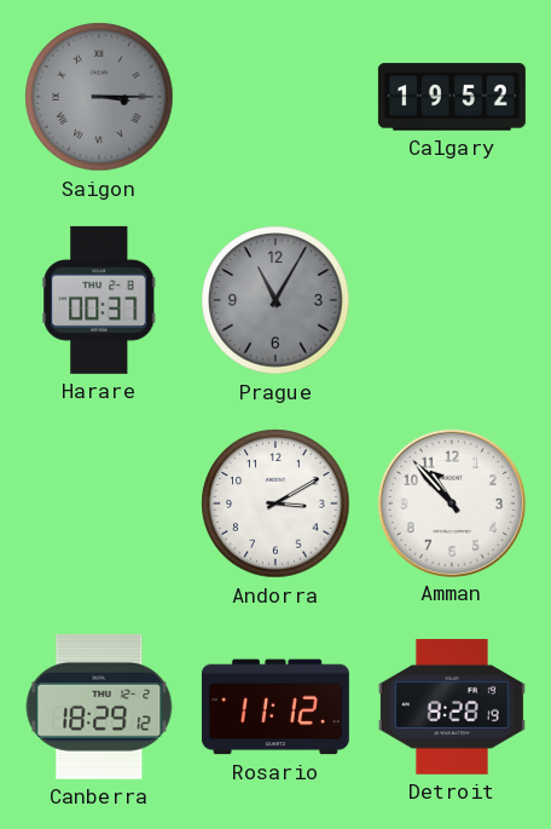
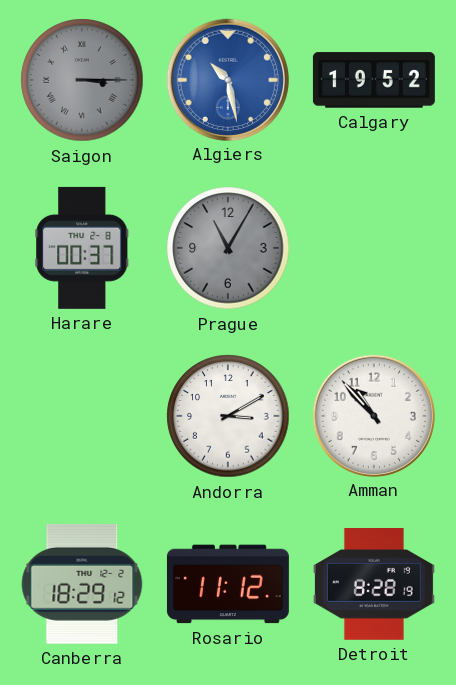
Algiers: none -> 10:28
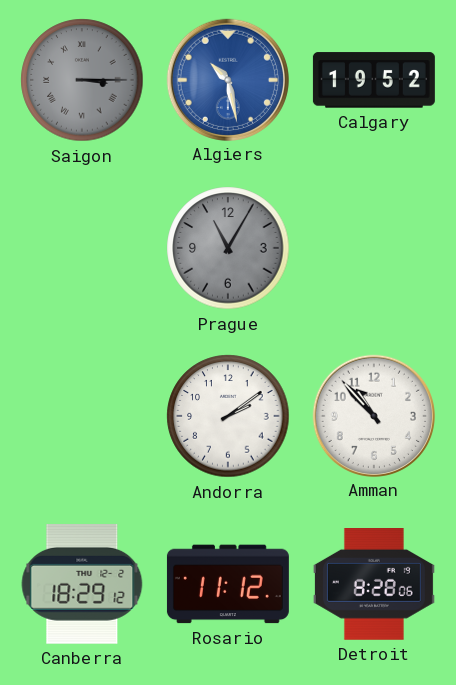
Harare: 00:37 -> none
Andorra: 3:10 -> 2:09
Detroit: 8:28:19 -> 8:28:06
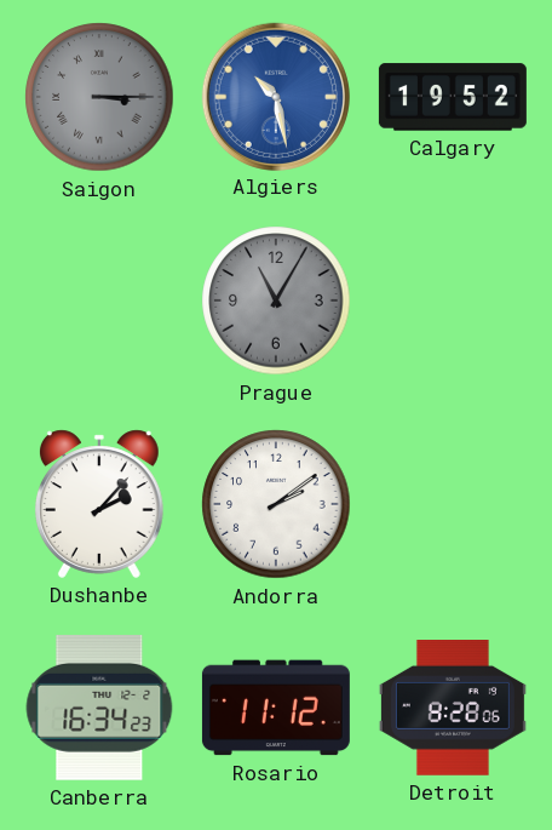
Dushanbe: none -> 2:07
Amman: 10:53 -> none
Canberra: 18:29 -> 16:34
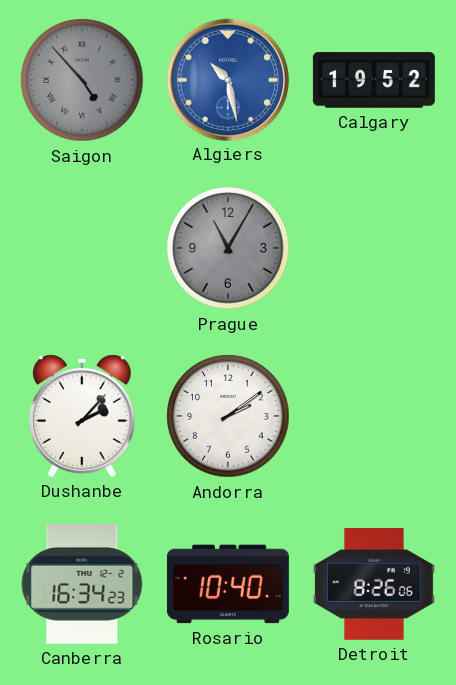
Saigon: 3:15 -> 4:53
Rosario: 11:12 -> 10:40
Detroit: 8:28 -> 8:26
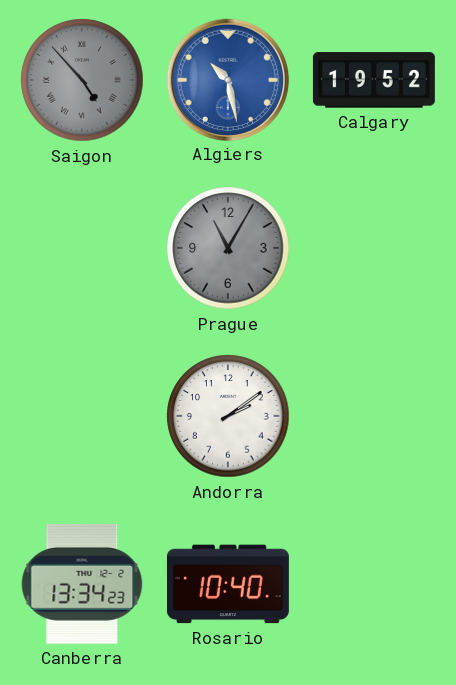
Dushanbe: 2:07 -> none
Canberra: 16:34 -> 13:34
Detroit: 8:26 -> none
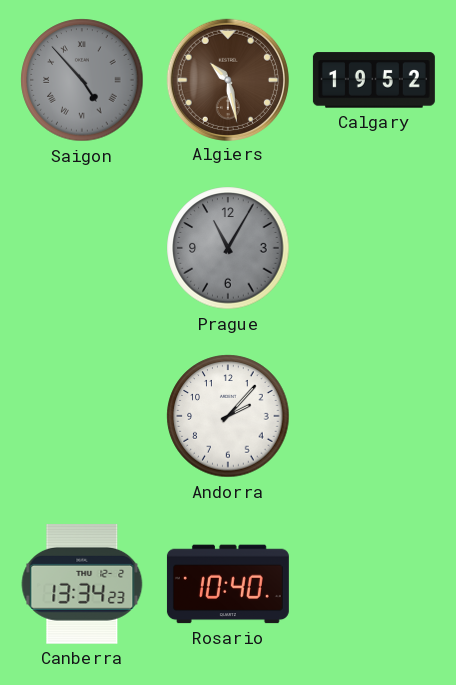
Algiers dial: blue -> brown
Andorra: 2:09 -> 2:07
